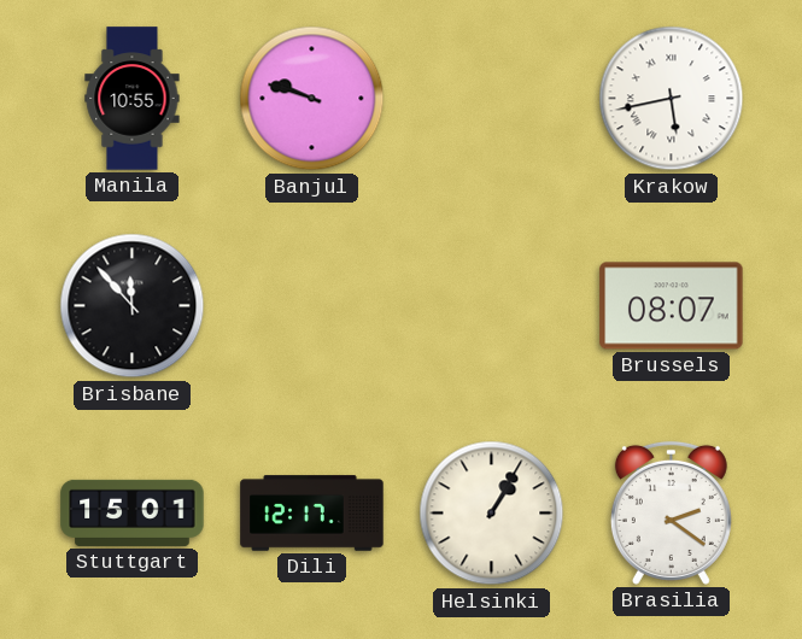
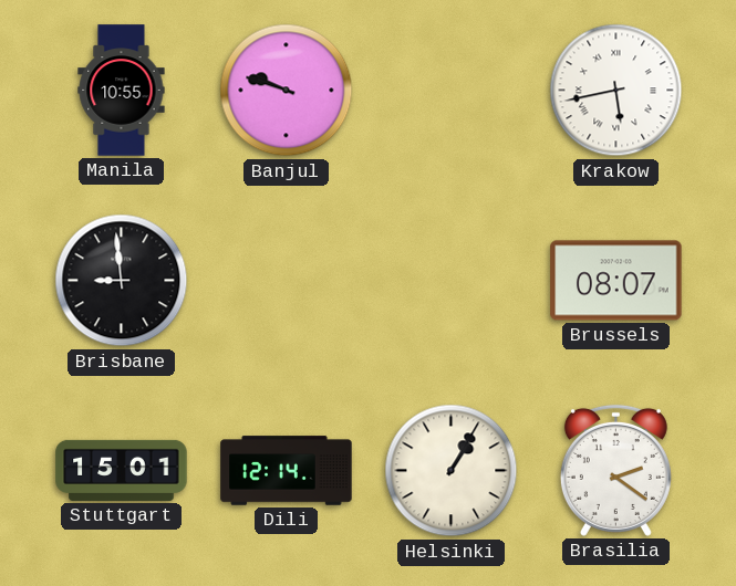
Brisbane: 11:53 -> 8:59
Dili: 12:17 -> 12:14
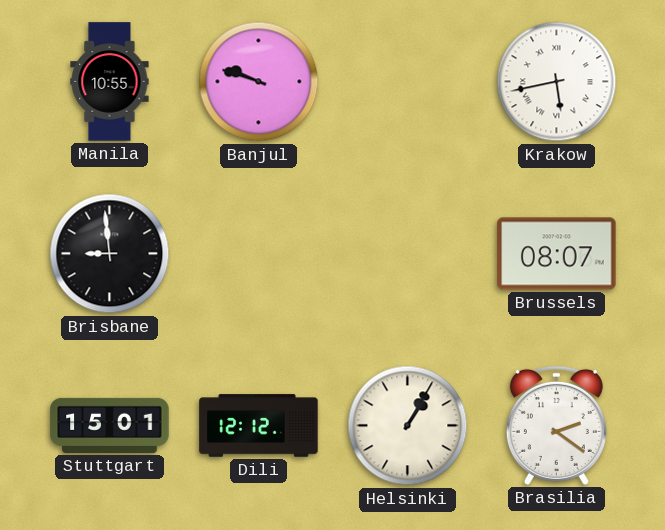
Dili: 12:14 -> 12:12
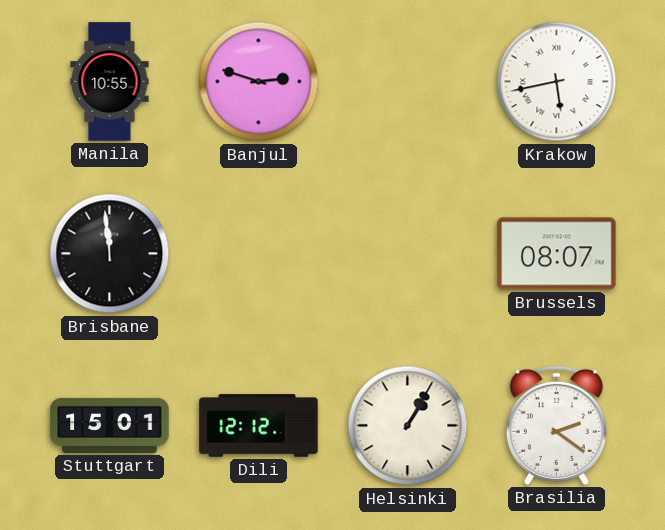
Banjul: 9:48 -> 2:48
Brisbane: 8:59 -> 11:59
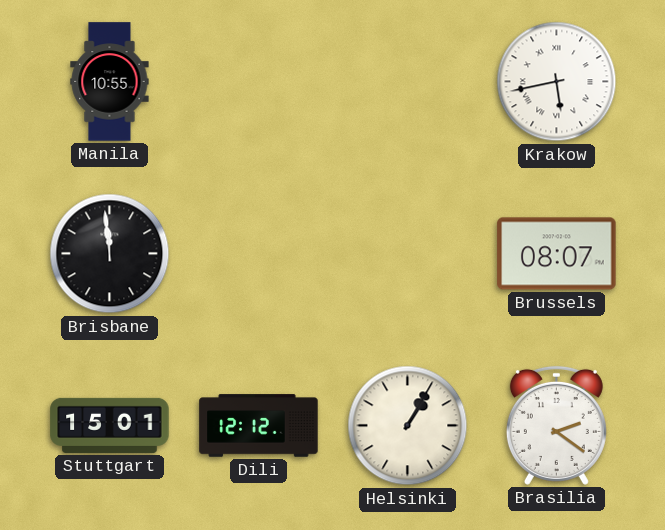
Banjul: 2:48 -> none
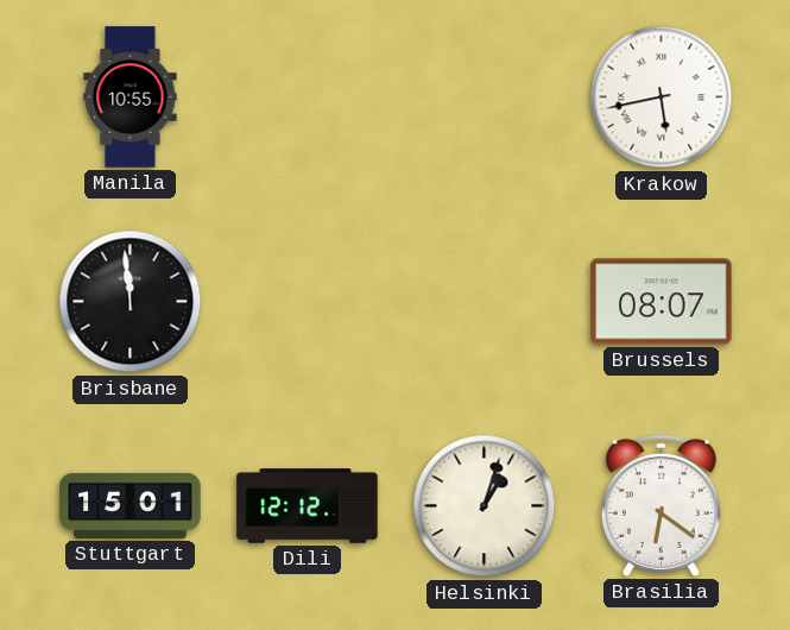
Helsinki: 1:05 -> 1:03
Brasilia: 2:21 -> 6:21
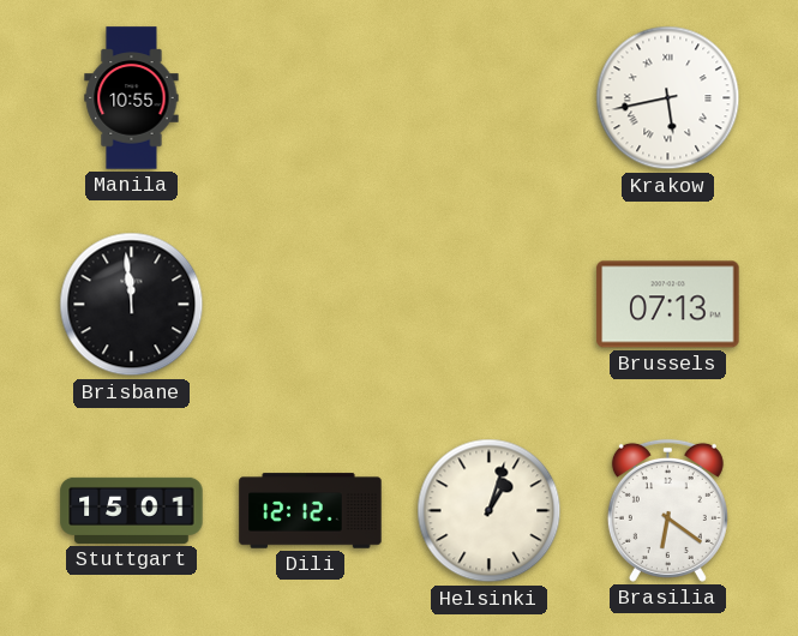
Brussels: 08:07 -> 07:13
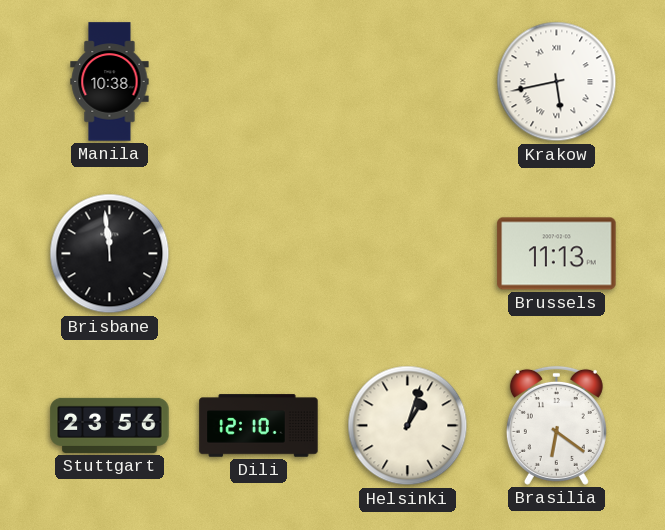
Manila: 10:55 -> 10:38
Brussels: 07:13 -> 11:13
Stuttgart: 15:01 -> 23:56
Dili: 12:12 -> 12:10
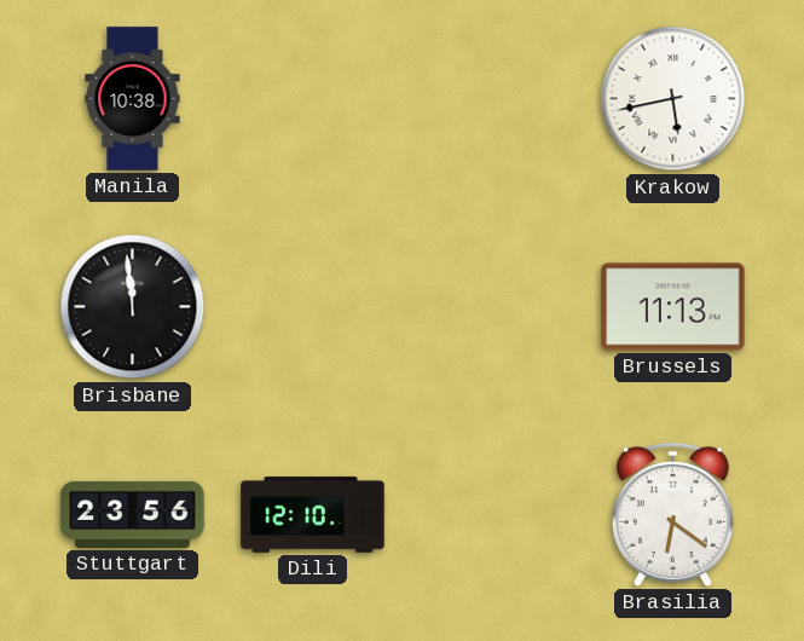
Helsinki: 1:03 -> none
